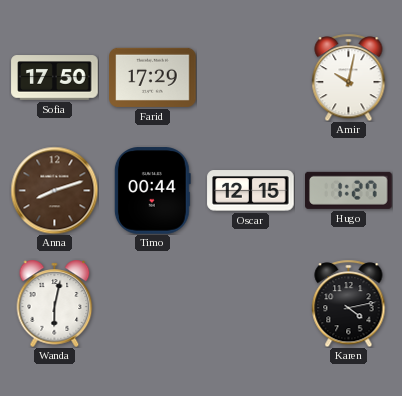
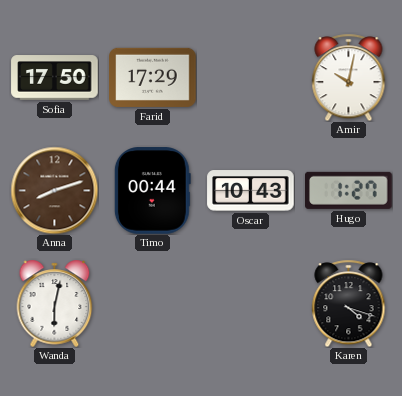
Oscar: 12:15 -> 10:43
Karen: 4:13 -> 4:18
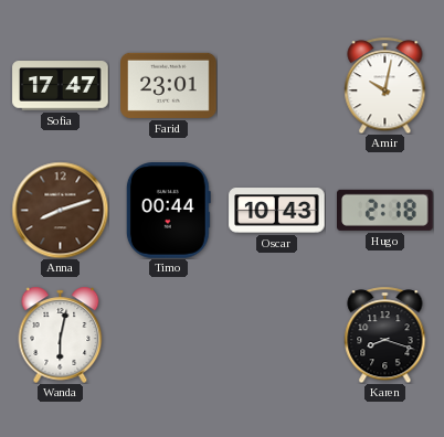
Sofia: 17:50 -> 17:47
Farid: 17:29 -> 23:01
Hugo: 1:27 -> 2:18
Karen: 4:18 -> 8:18
